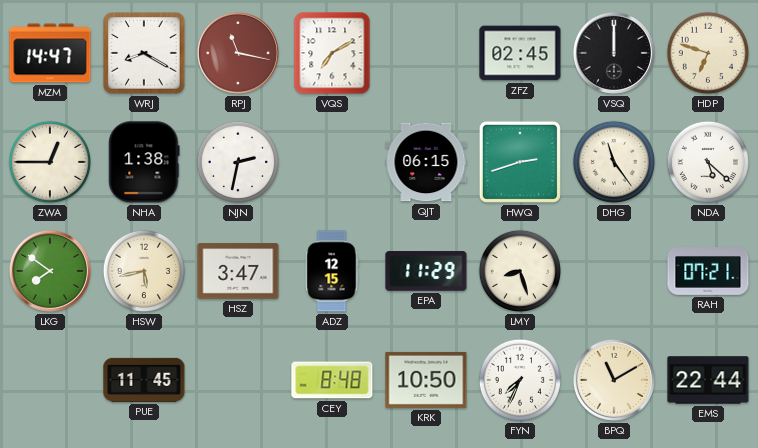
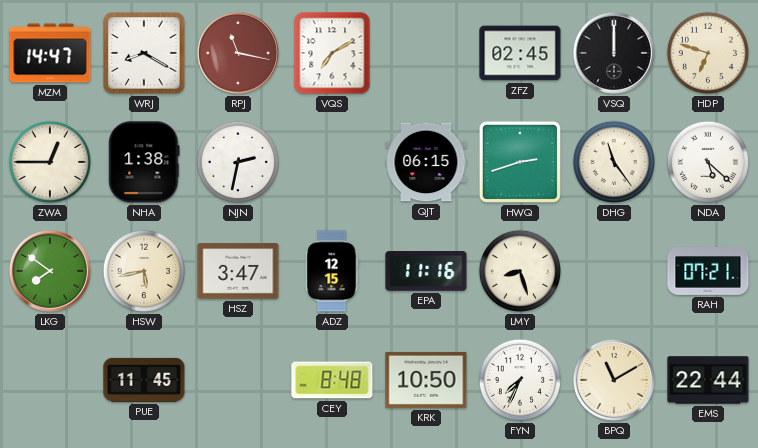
EPA: 11:29 -> 11:16
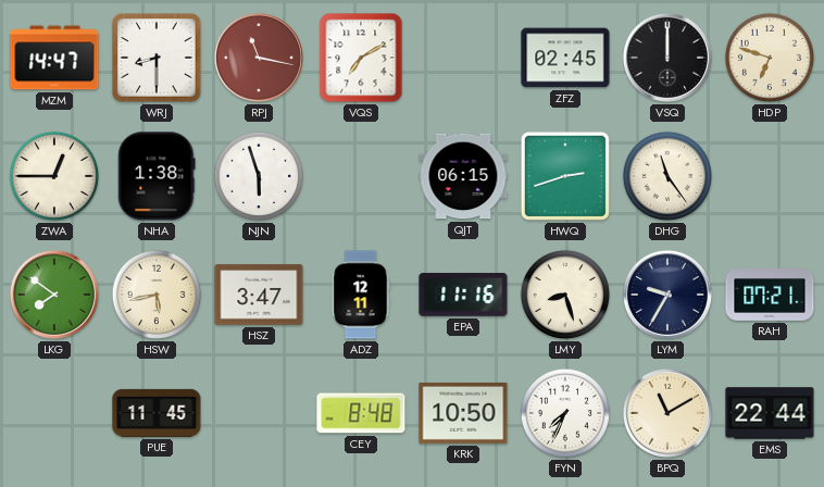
WRJ: 8:20 -> 8:30
NJN: 2:32 -> 5:57
NDA: 5:22 -> none
ADZ: 12:15 -> 12:11
LYM: none -> 9:35
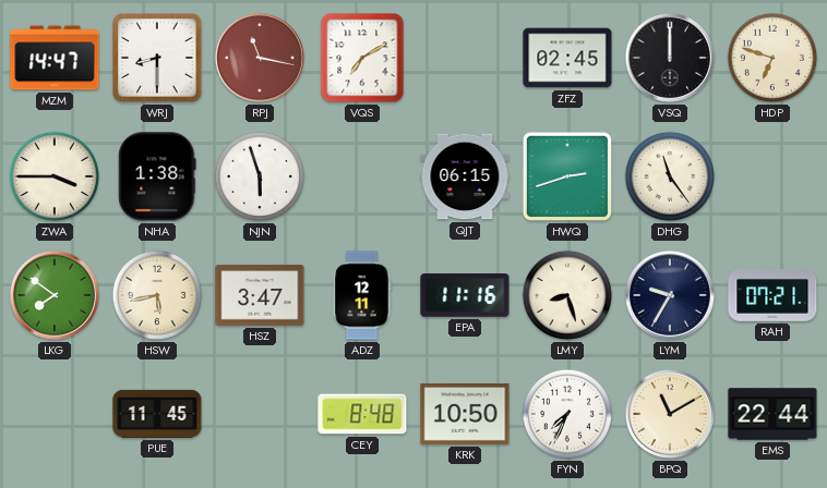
ZWA: 12:45 -> 3:45
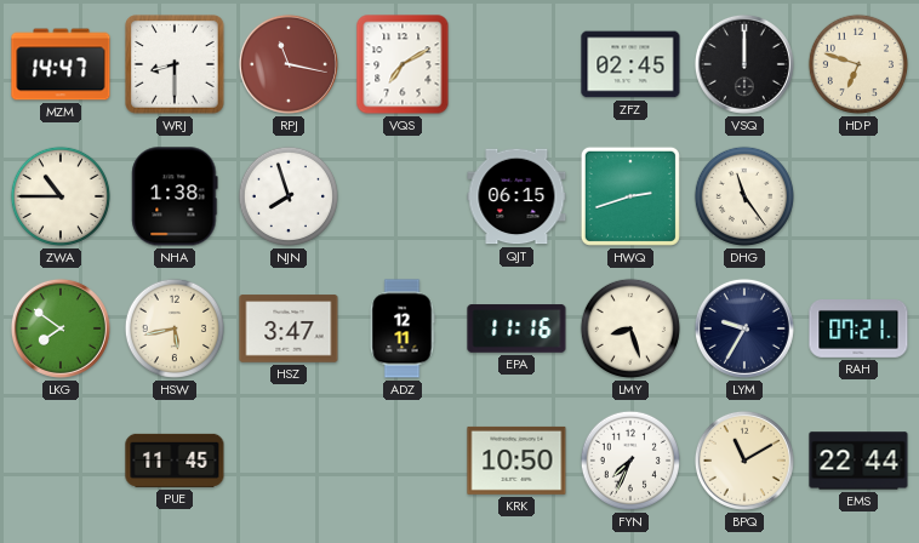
ZWA: 3:45 -> 10:45
NJN: 5:57 -> 7:57
CEY: 8:48 -> none
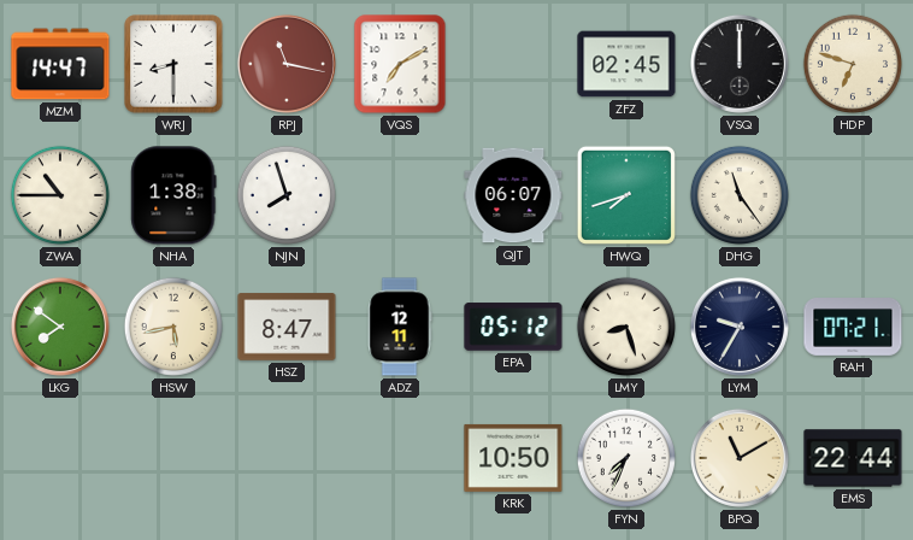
QJT: 06:15 -> 06:07
HWQ: 2:42 -> 7:42
HSZ: 3:47 -> 8:47
EPA: 11:16 -> 05:12
PUE: 11:45 -> none
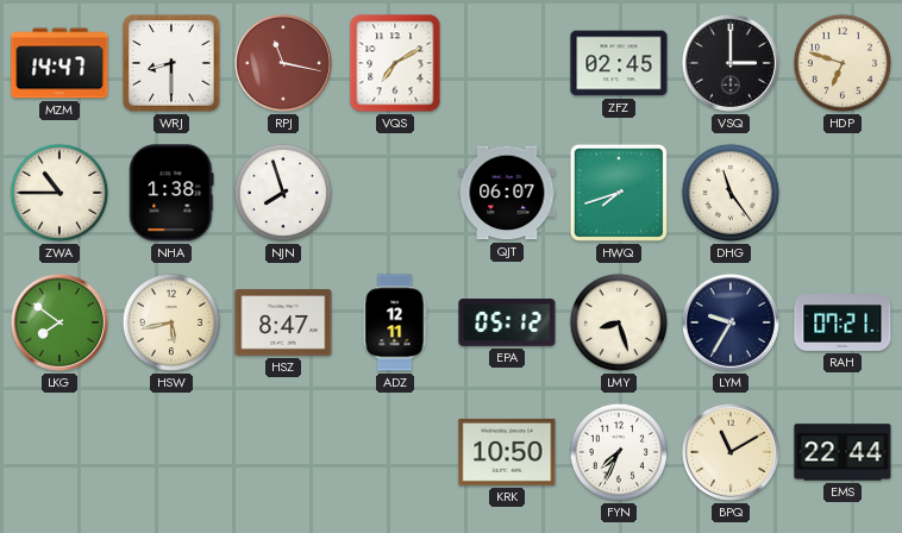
VSQ: 12:00 -> 3:00
